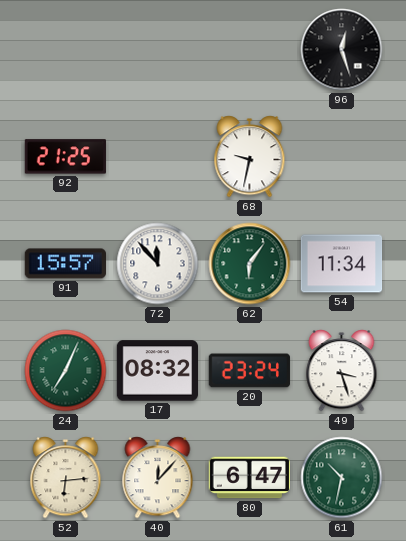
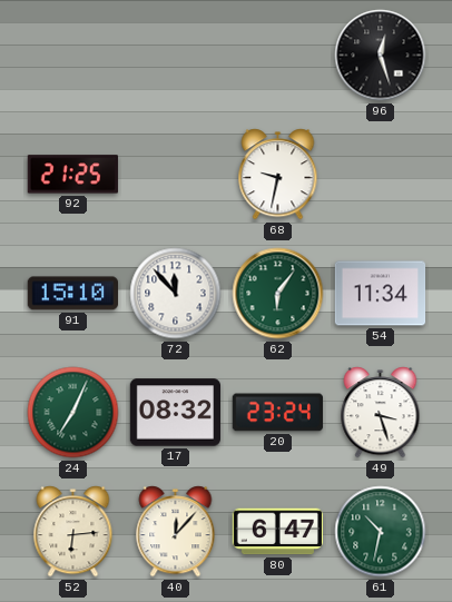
91: 15:57 -> 15:10
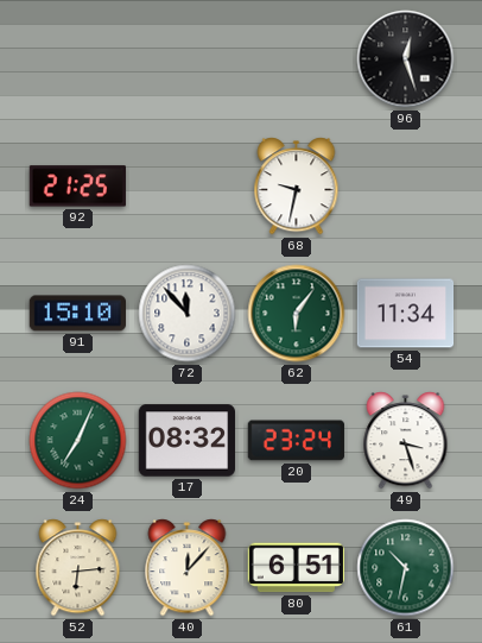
80: 6:47 -> 6:51
